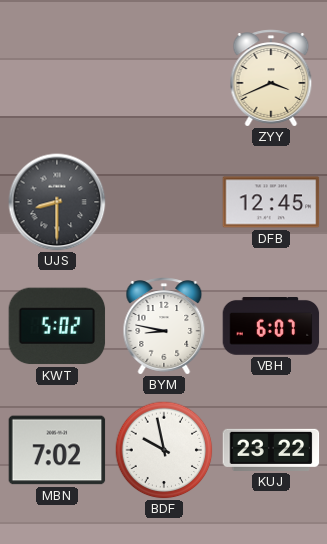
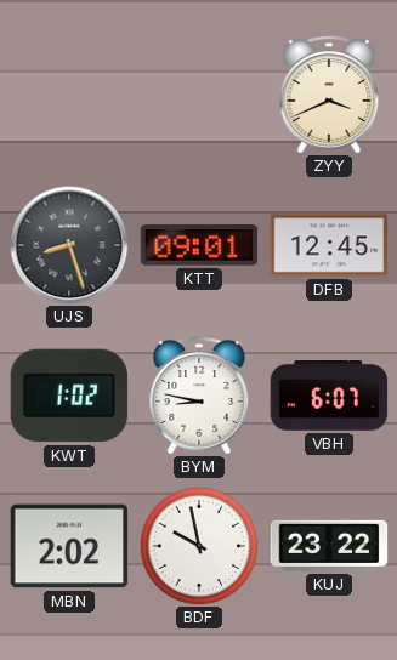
UJS: 8:30 -> 8:27
KTT: none -> 09:01
KWT: 5:02 -> 1:02
MBN: 7:02 -> 2:02
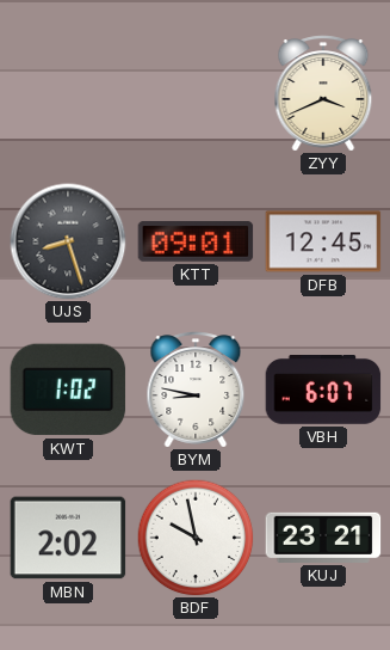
KUJ: 23:22 -> 23:21
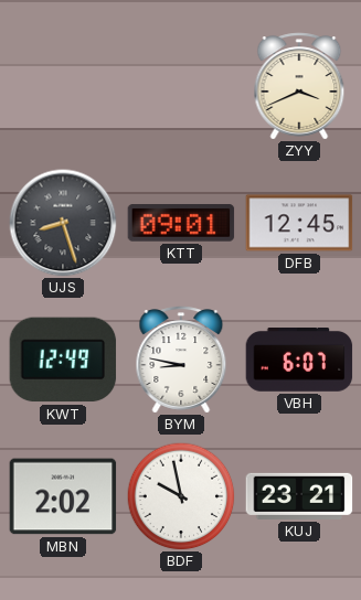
KWT: 1:02 -> 12:49
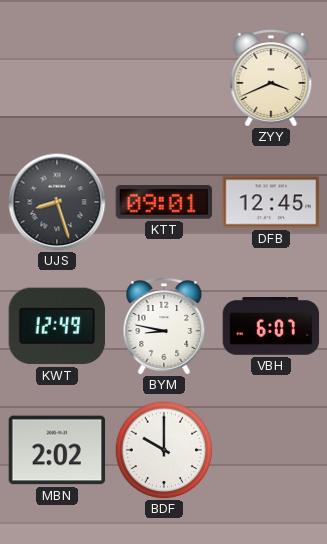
BDF: 9:58 -> 10:00
KUJ: 23:21 -> none
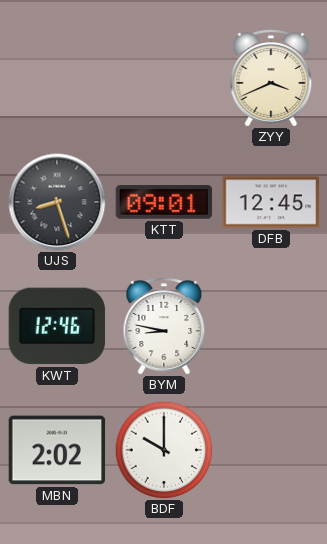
KWT: 12:49 -> 12:46
VBH: 6:07 -> none
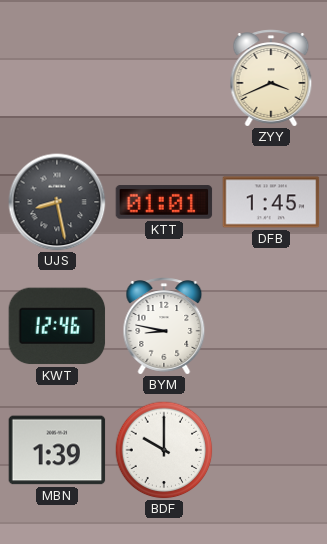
UJS: 8:27 -> 8:28
KTT: 09:01 -> 01:01
DFB: 12:45 -> 1:45
MBN: 2:02 -> 1:39
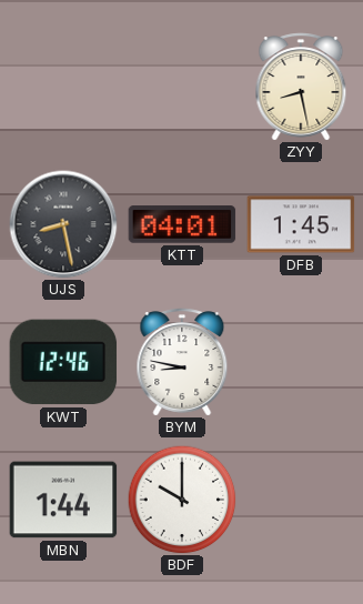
ZYY: 3:41 -> 8:28
KTT: 01:01 -> 04:01
MBN: 1:39 -> 1:44
